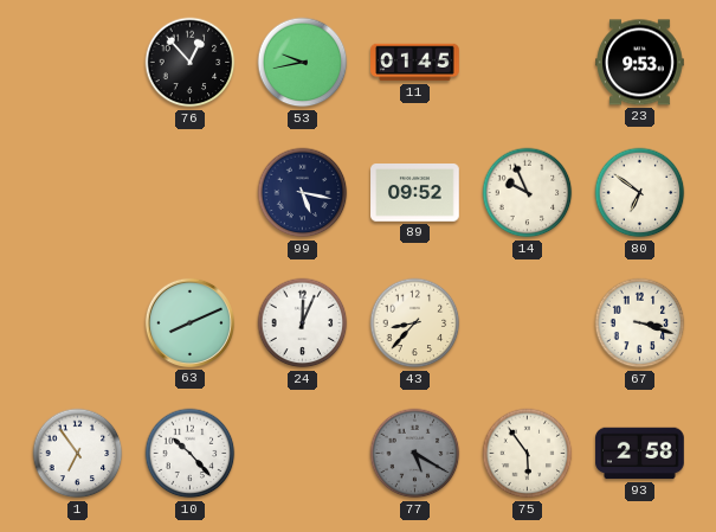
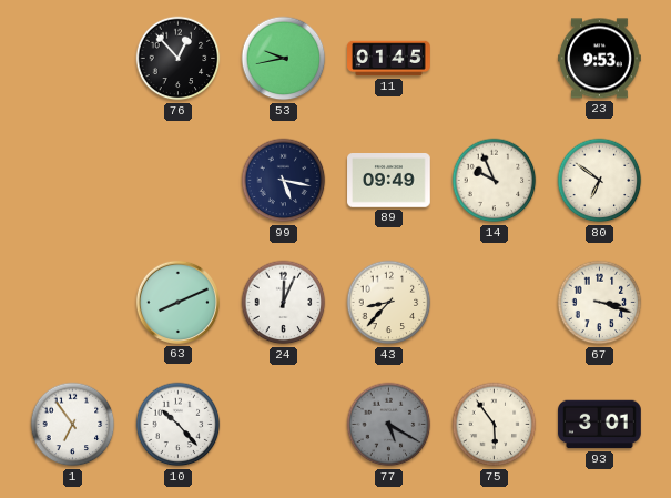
89: 09:52 -> 09:49
93: 2:58 -> 3:01
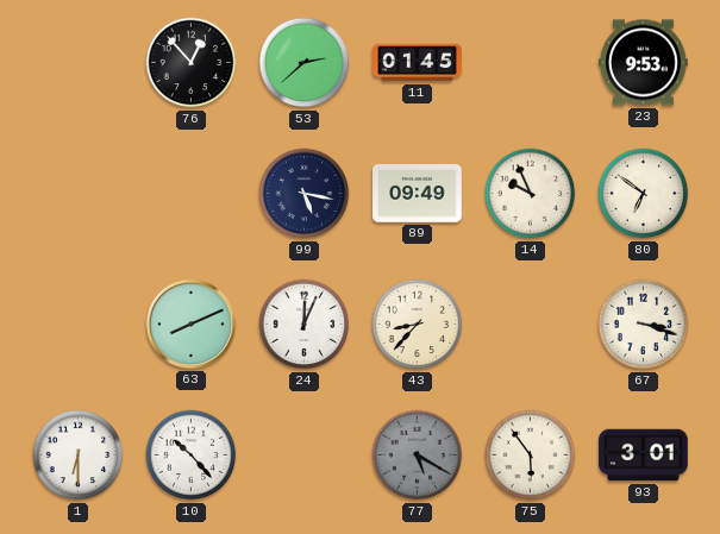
53: 9:43 -> 2:38
1: 6:54 -> 6:30
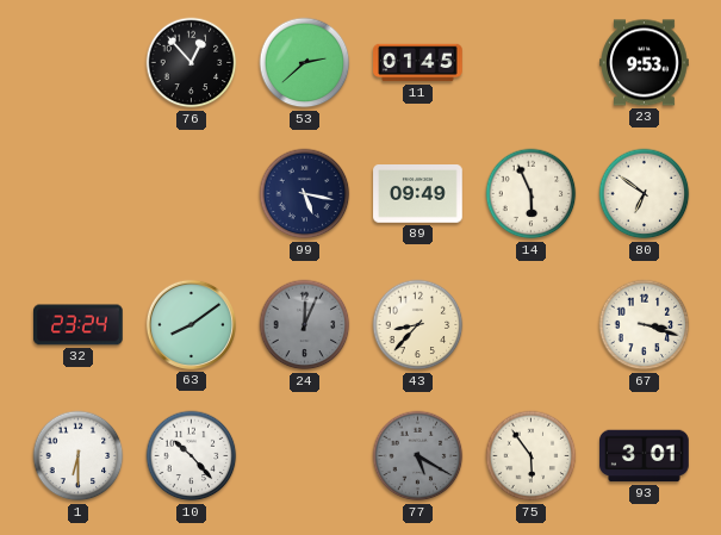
14: 9:56 -> 5:56
32: none -> 23:24
63: 8:11 -> 8:09
24 dial: white -> grey
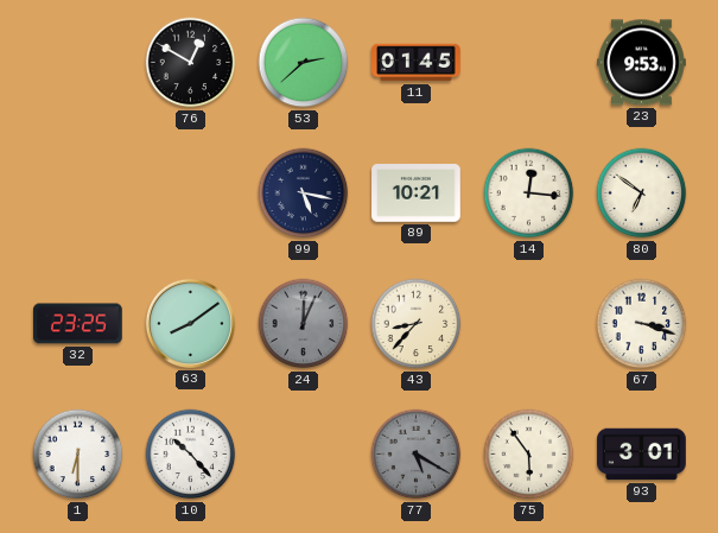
76: 12:53 -> 12:50
89: 09:49 -> 10:21
14: 5:56 -> 12:16
32: 23:24 -> 23:25
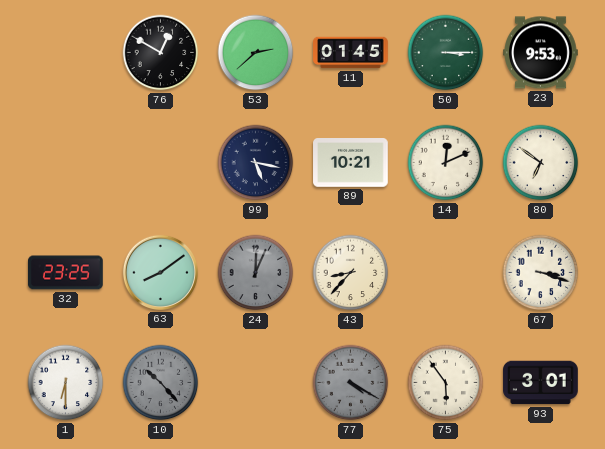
50: none -> 3:15
14: 12:16 -> 12:11
10 dial: white -> grey
77: 5:20 -> 4:20
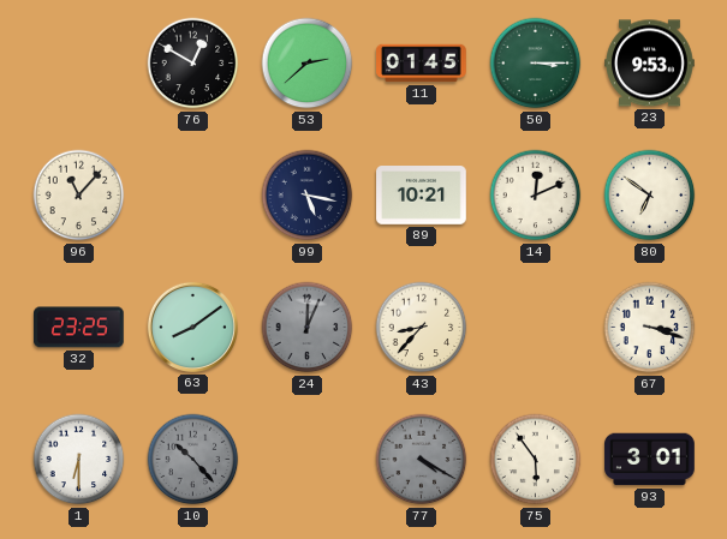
96: none -> 11:07
